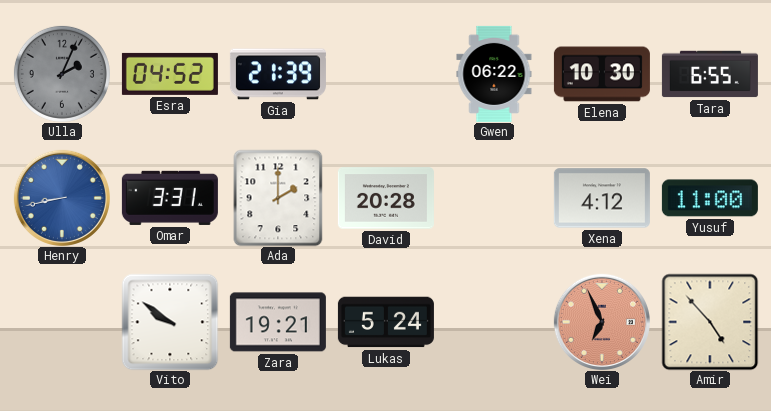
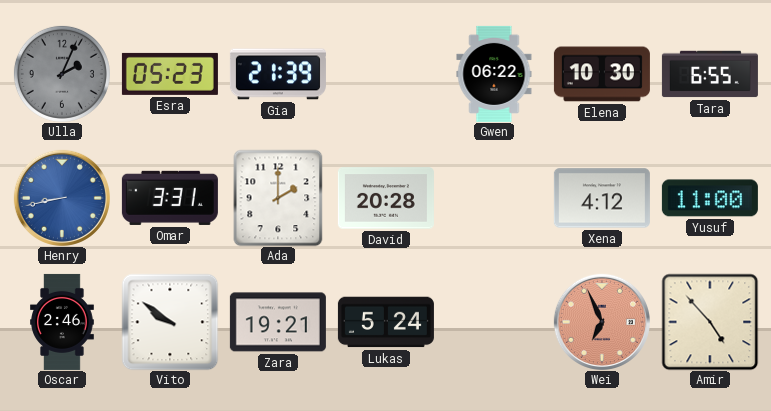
Esra: 04:52 -> 05:23
Oscar: none -> 2:46
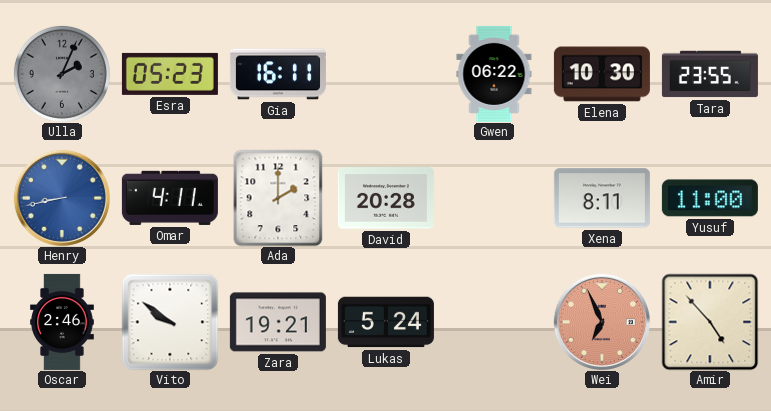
Gia: 21:39 -> 16:11
Tara: 6:55 -> 23:55
Omar: 3:31 -> 4:11
Xena: 4:12 -> 8:11
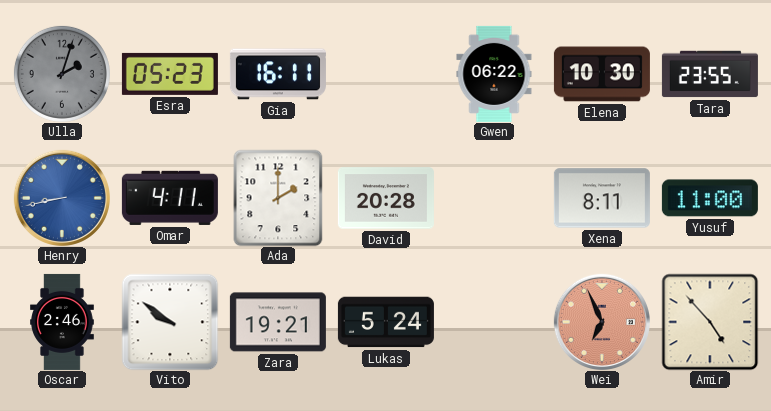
Ulla: 2:04 -> 2:03
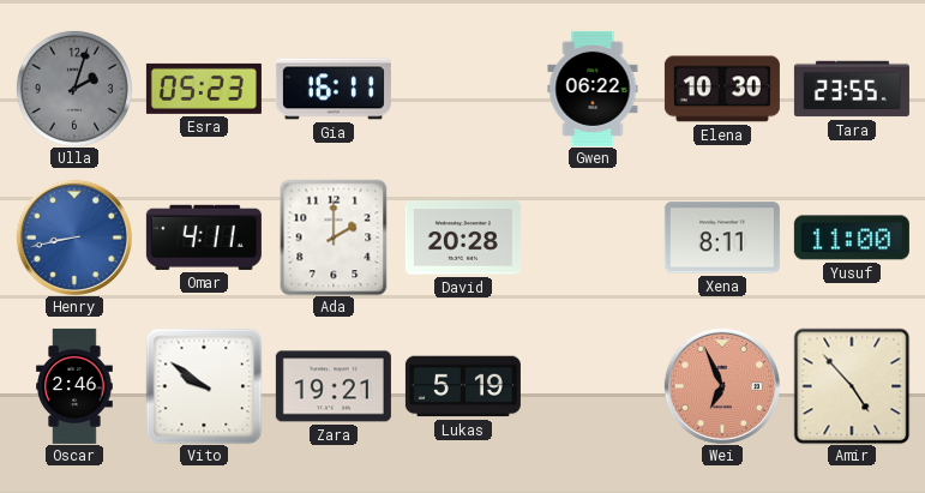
Lukas: 5:24 -> 5:19
